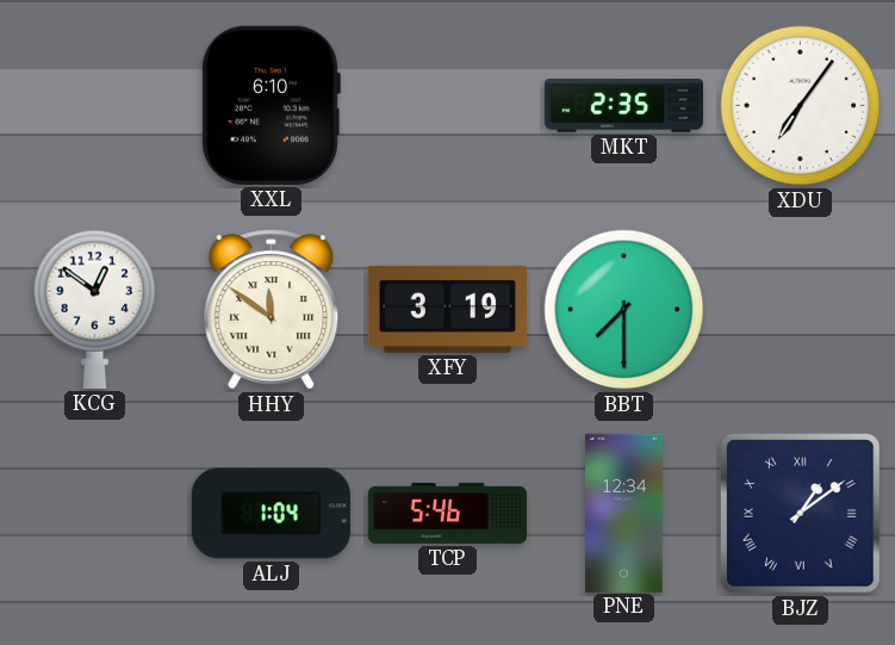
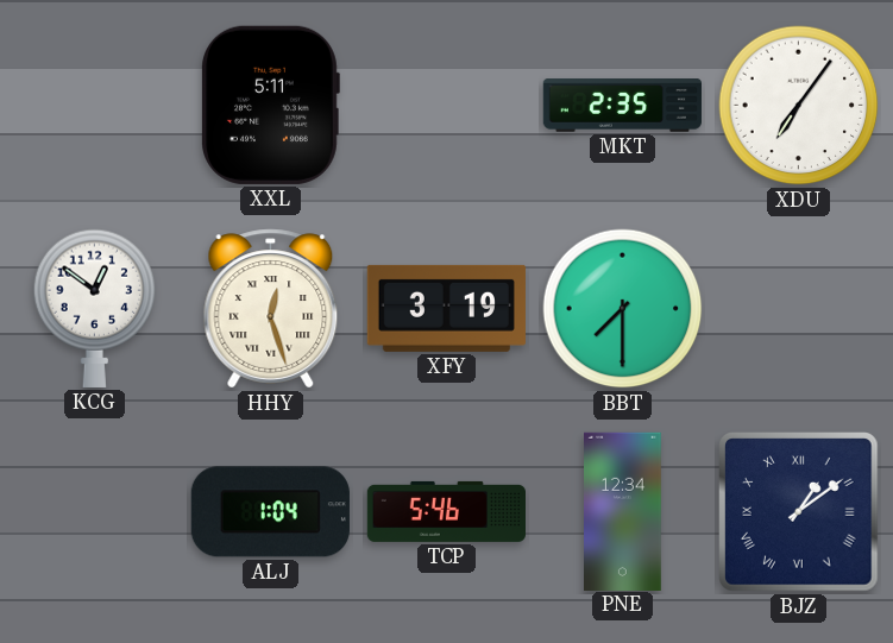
XXL: 6:10 -> 5:11
HHY: 11:51 -> 12:27
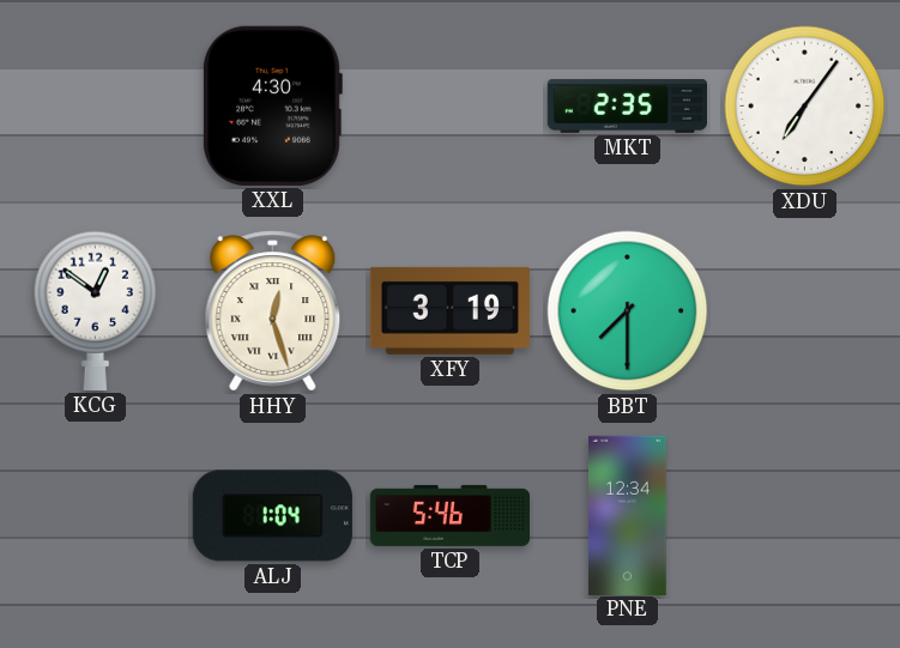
XXL: 5:11 -> 4:30
BJZ: 1:09 -> none
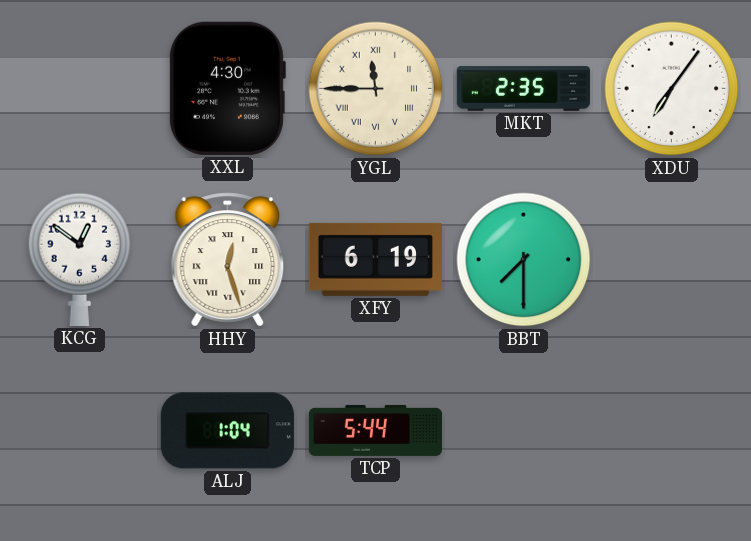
YGL: none -> 11:45
XFY: 3:19 -> 6:19
TCP: 5:46 -> 5:44
PNE: 12:34 -> none
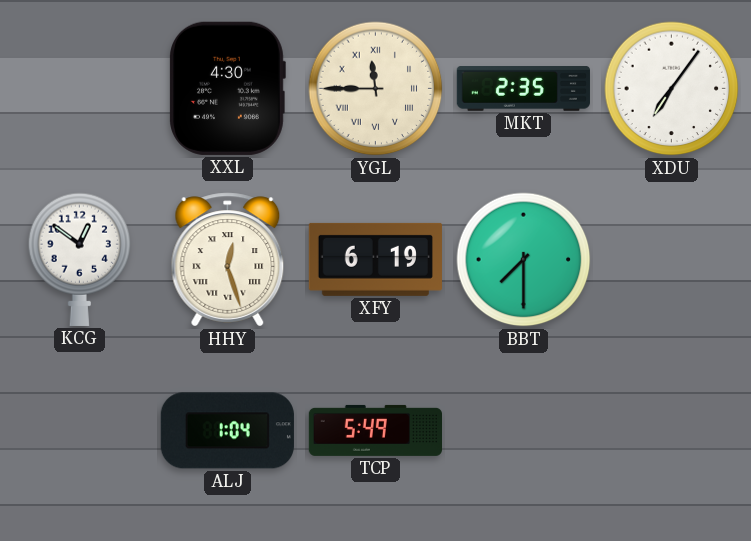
TCP: 5:44 -> 5:49
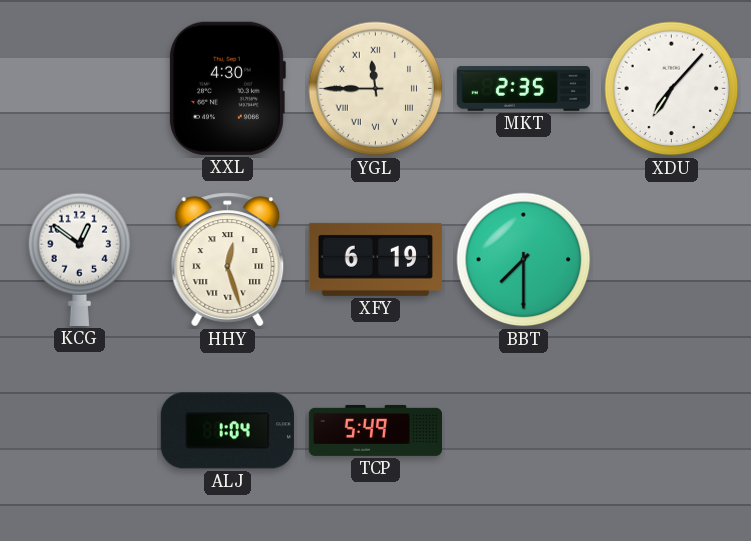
XDU: 7:06 -> 7:07
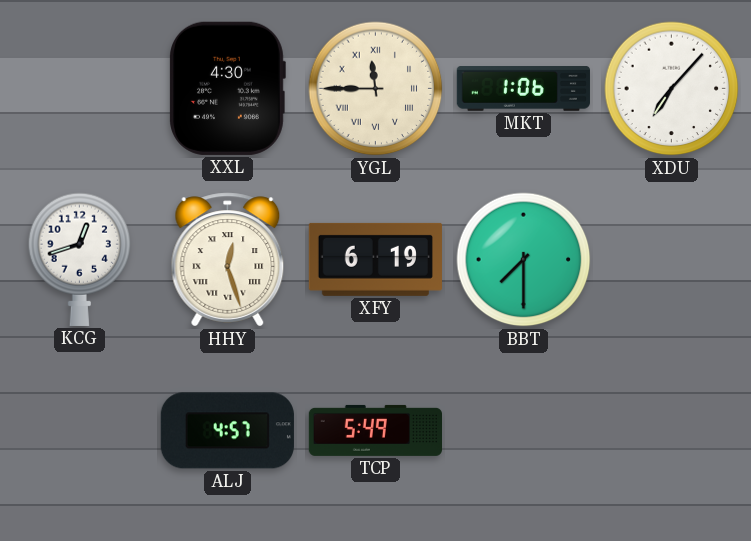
MKT: 2:35 -> 1:06
KCG: 12:51 -> 12:42
ALJ: 1:04 -> 4:57
